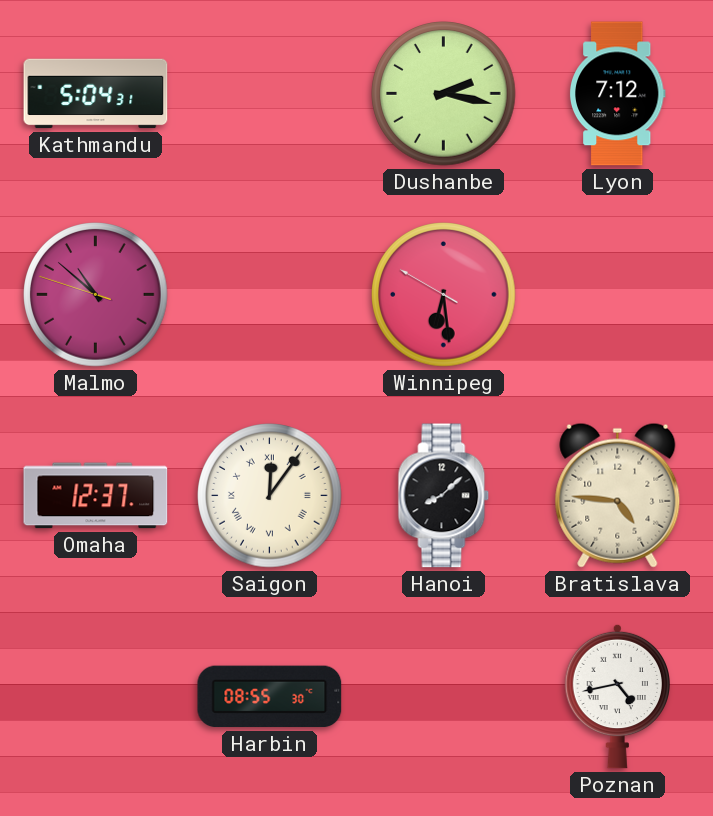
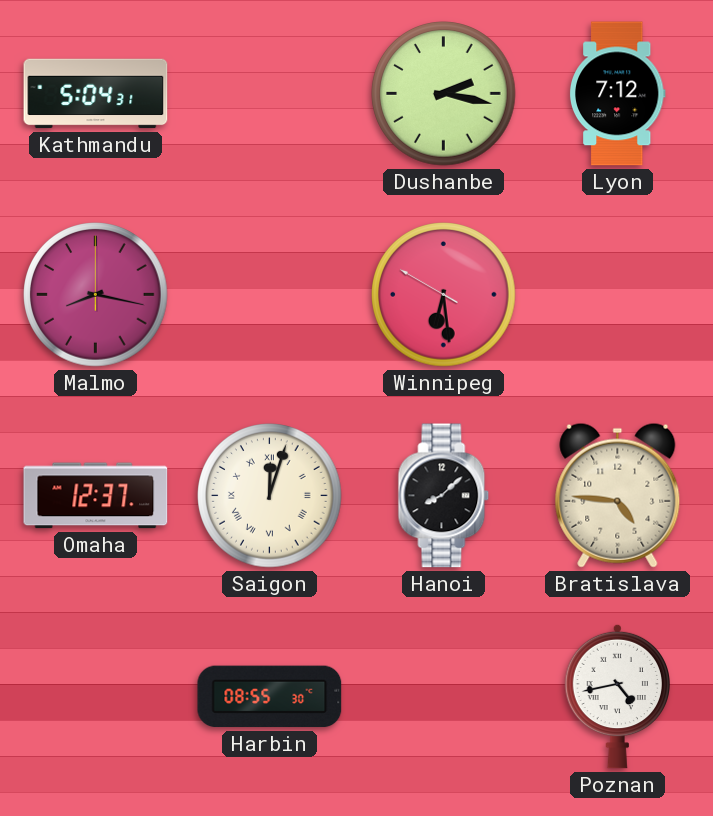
Malmo: 10:51 -> 8:17
Saigon: 12:06 -> 12:03
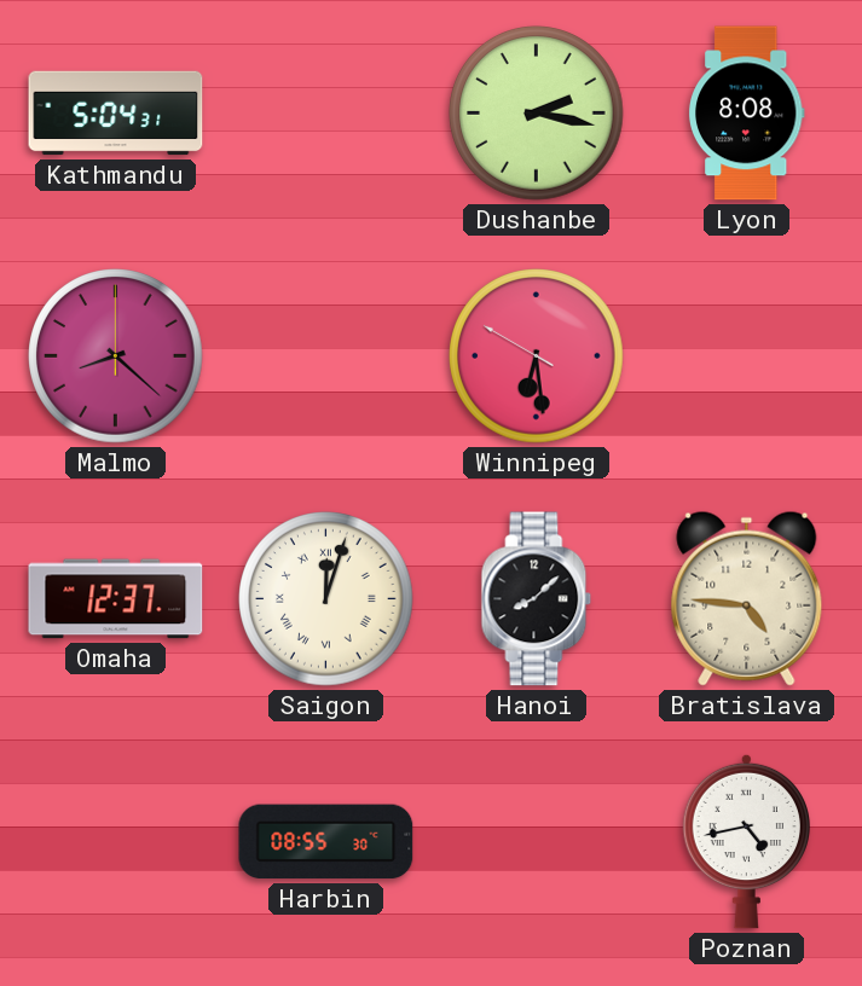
Lyon: 7:12 -> 8:08
Malmo: 8:17 -> 8:22
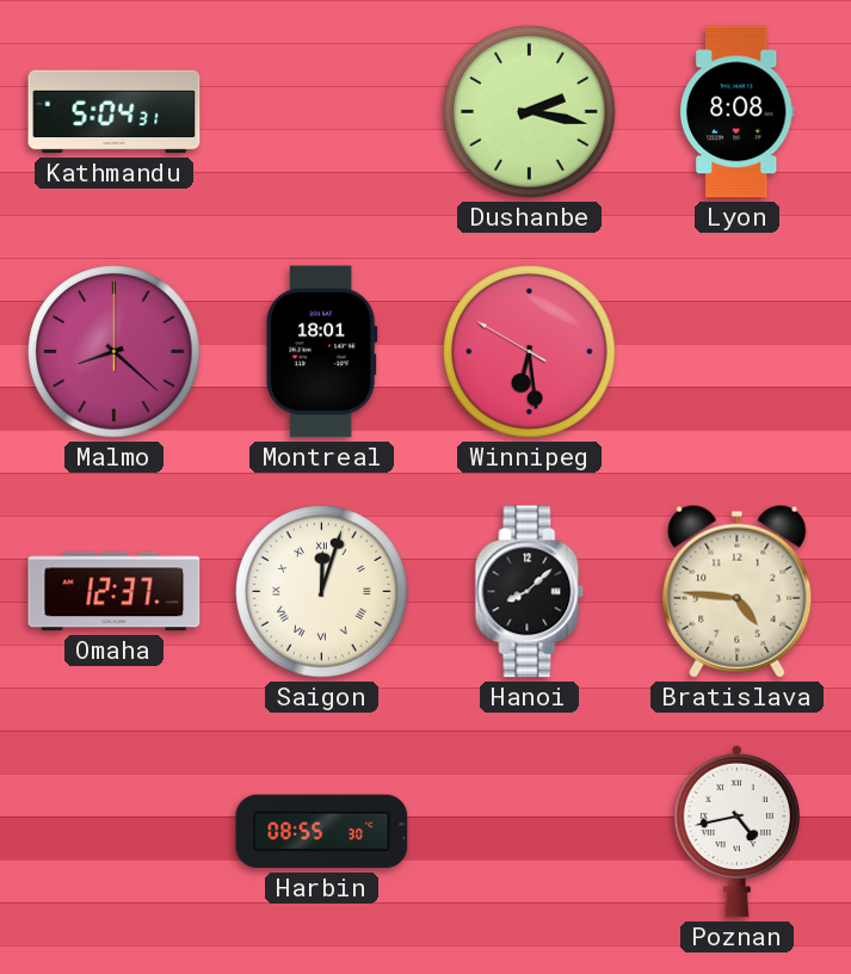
Montreal: none -> 18:01
